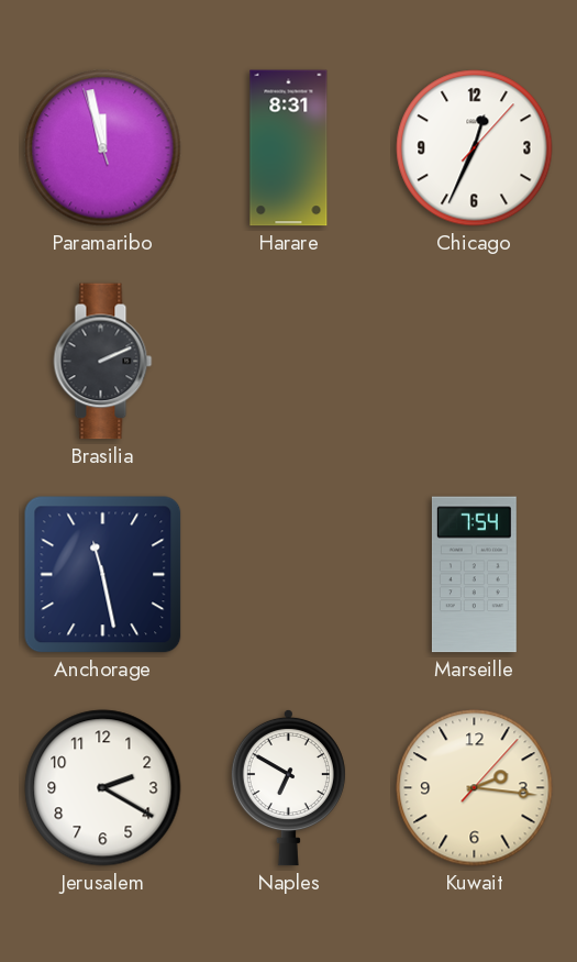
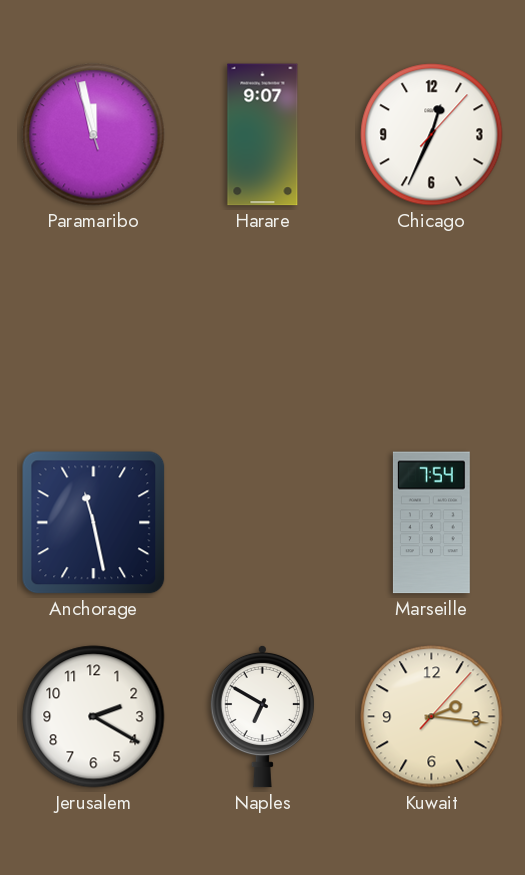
Harare: 8:31 -> 9:07
Brasilia: 2:11 -> none
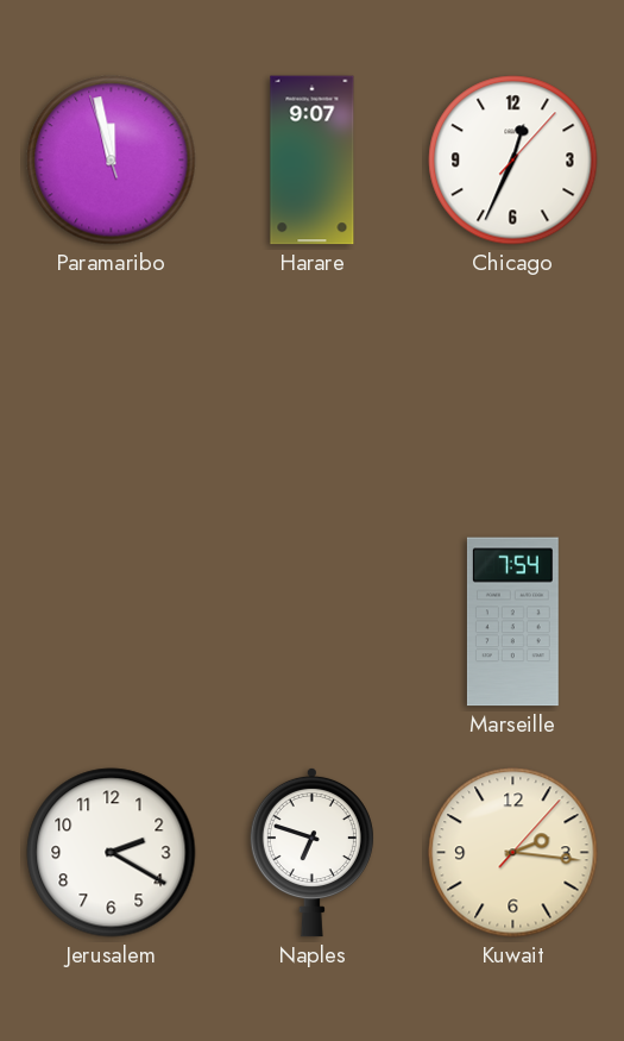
Anchorage: 11:28 -> none
Naples: 6:50 -> 6:48
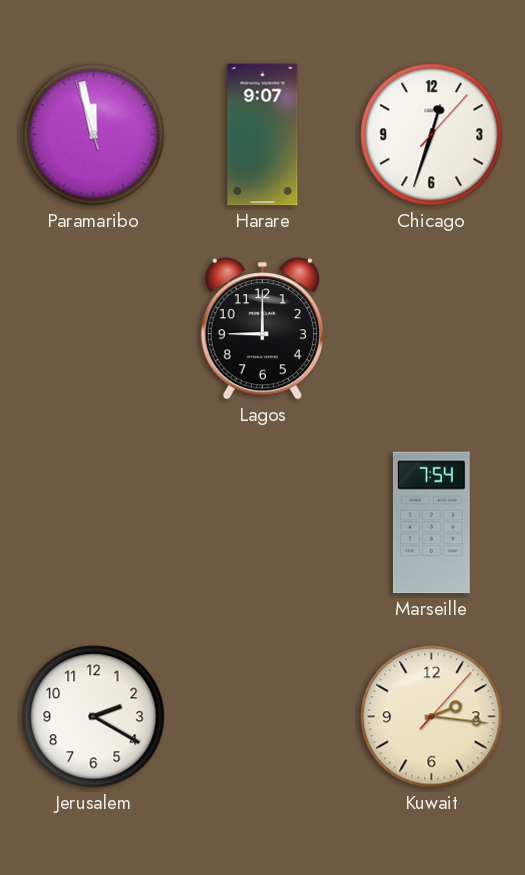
Chicago: 12:34 -> 12:33
Lagos: none -> 9:00
Naples: 6:48 -> none
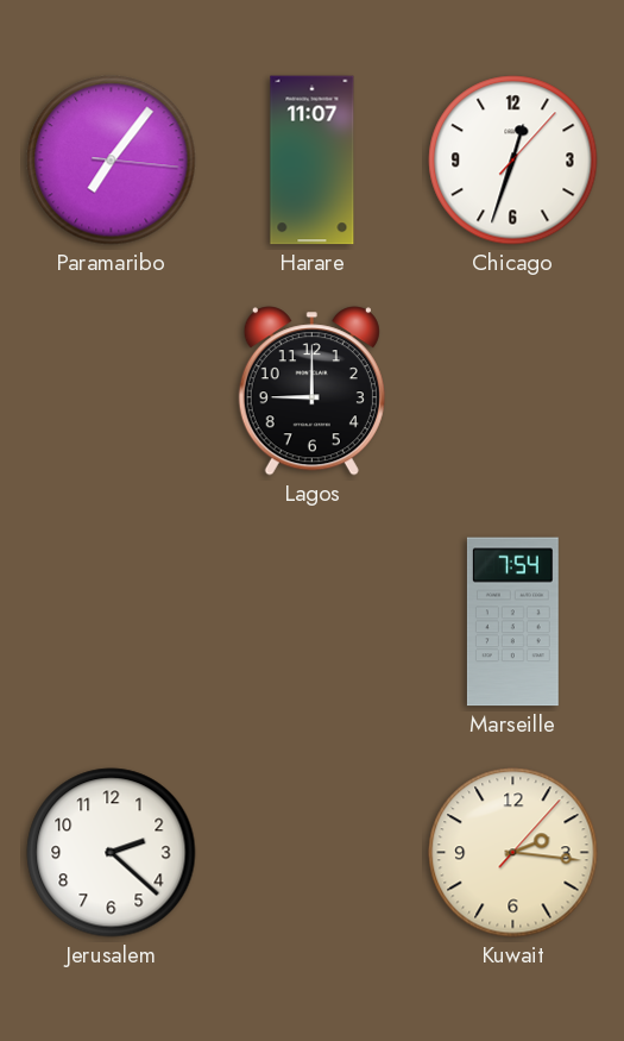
Paramaribo: 11:57 -> 7:06
Harare: 9:07 -> 11:07
Jerusalem: 2:20 -> 2:22
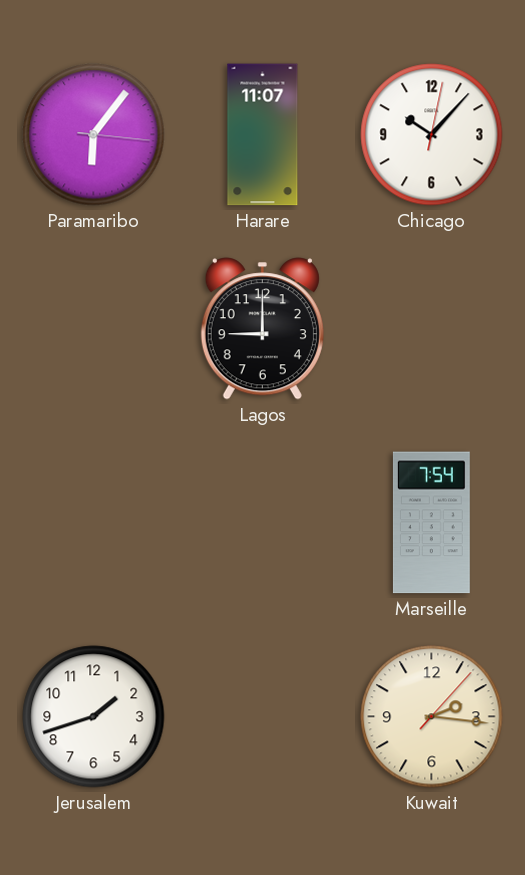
Paramaribo: 7:06 -> 6:06
Chicago: 12:33 -> 10:07
Jerusalem: 2:22 -> 1:42
